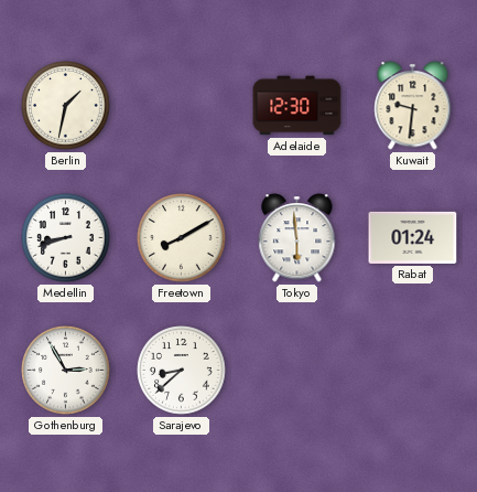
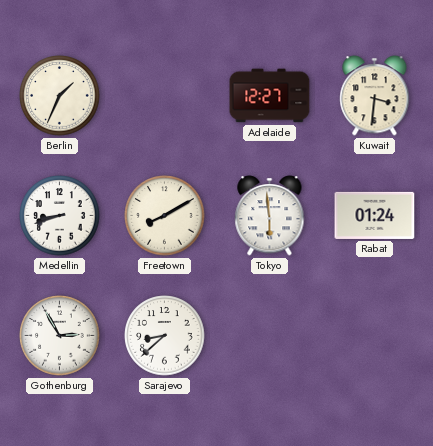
Berlin: 1:32 -> 1:34
Adelaide: 12:30 -> 12:27
Kuwait: 9:31 -> 3:31
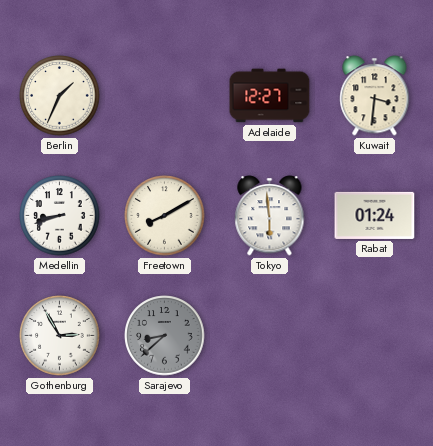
Sarajevo dial: white -> grey
